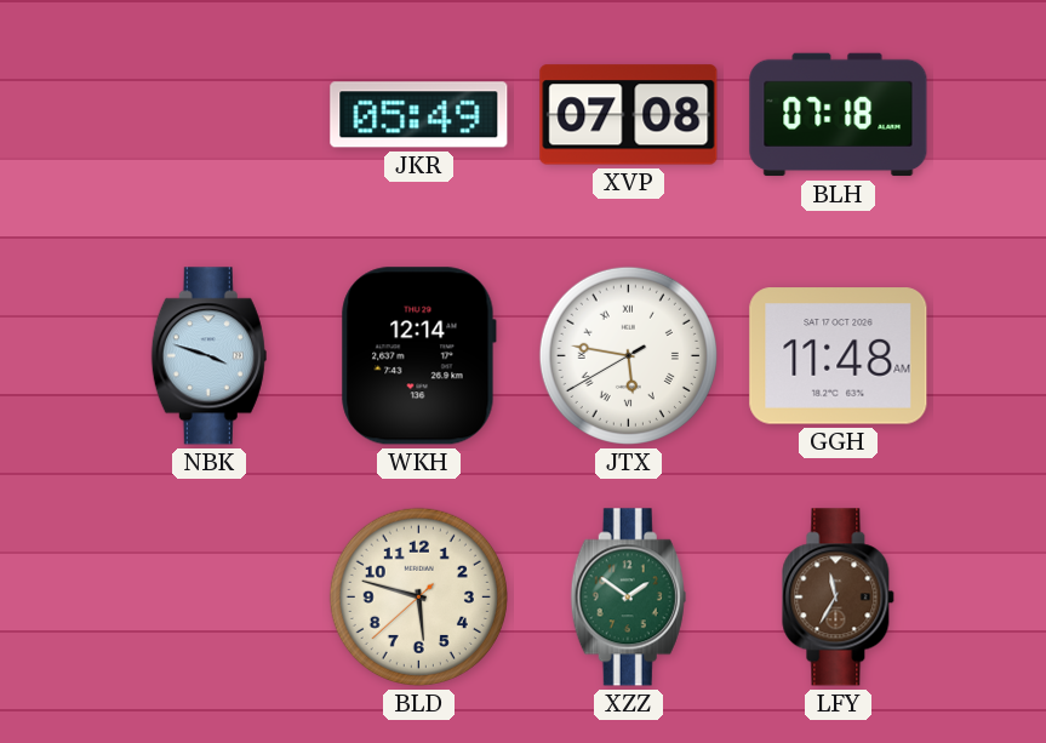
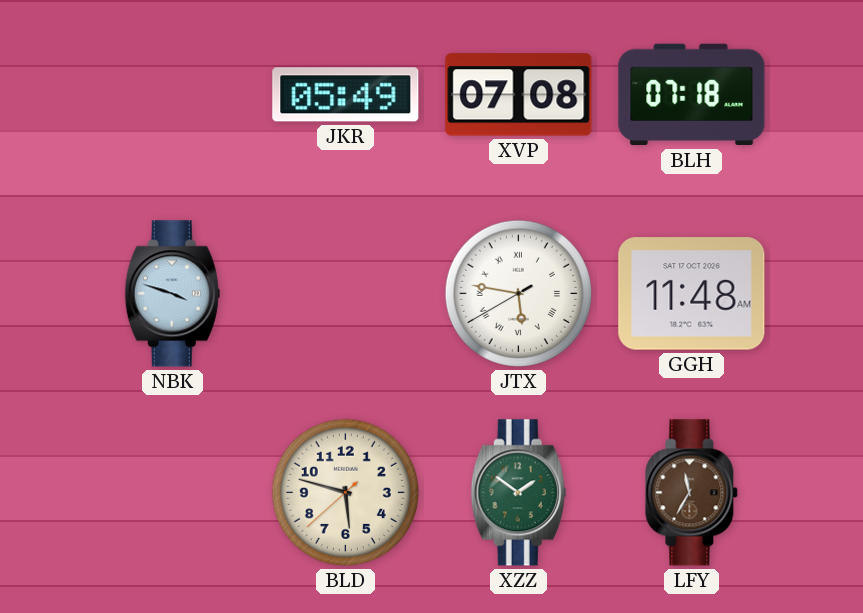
WKH: 12:14 -> none
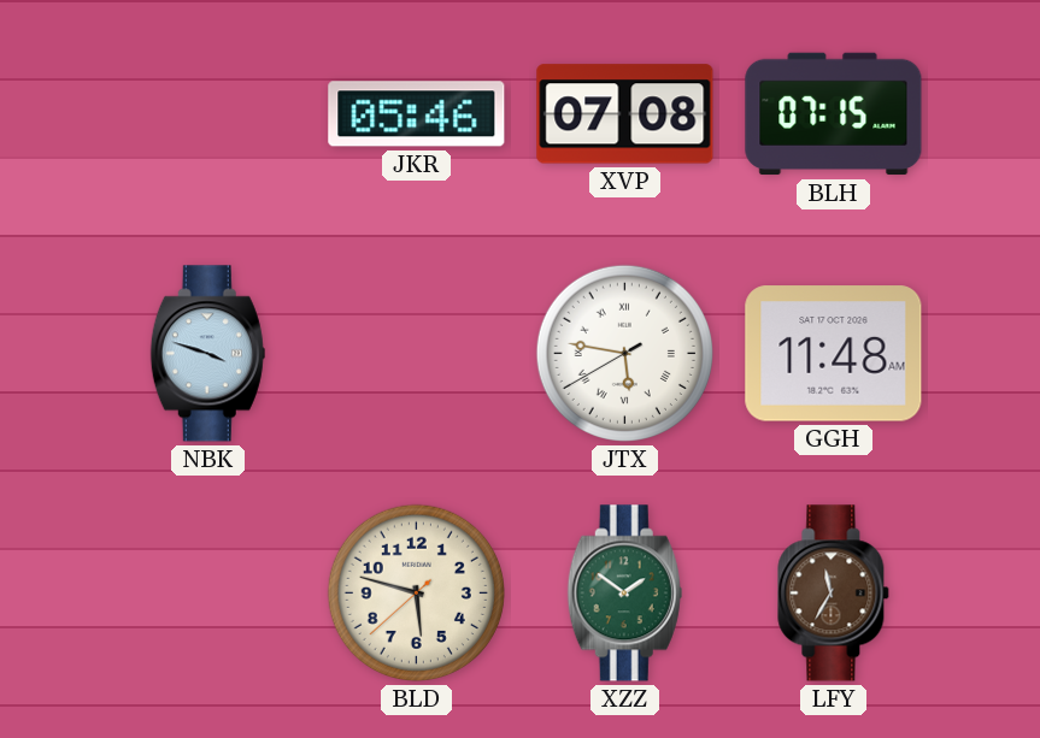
JKR: 05:49 -> 05:46
BLH: 07:18 -> 07:15
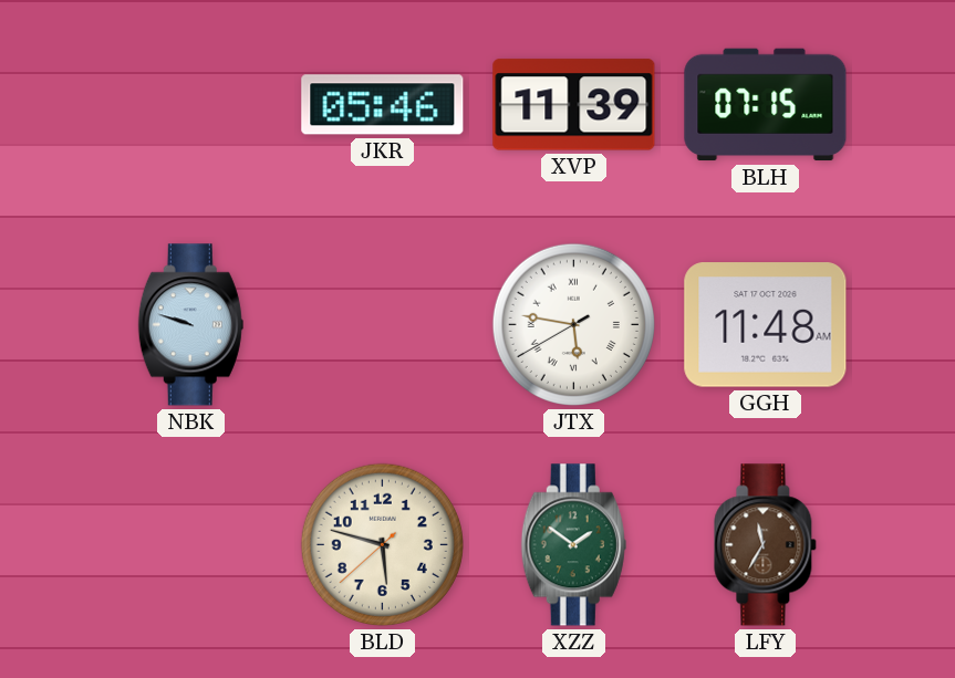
XVP: 07:08 -> 11:39
NBK: 3:48 -> 9:48
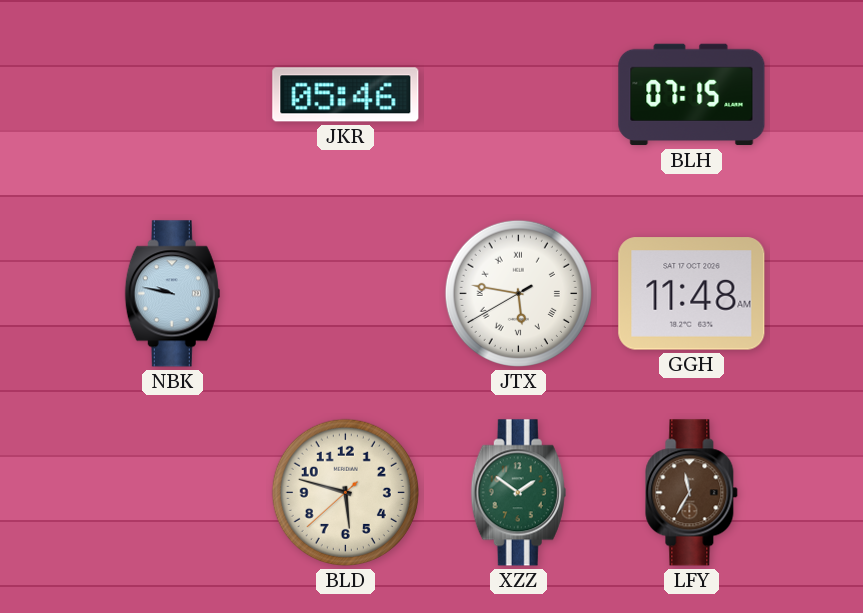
XVP: 11:39 -> none
NBK: 9:48 -> 9:47
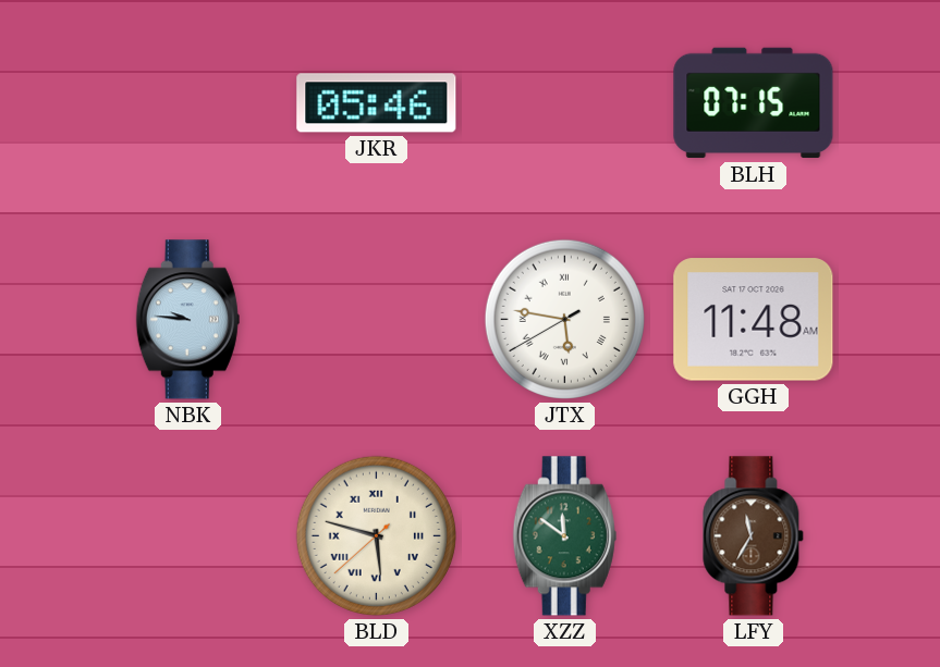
NBK: 9:47 -> 9:46
BLD numerals: Arabic -> Roman
XZZ: 1:51 -> 11:51
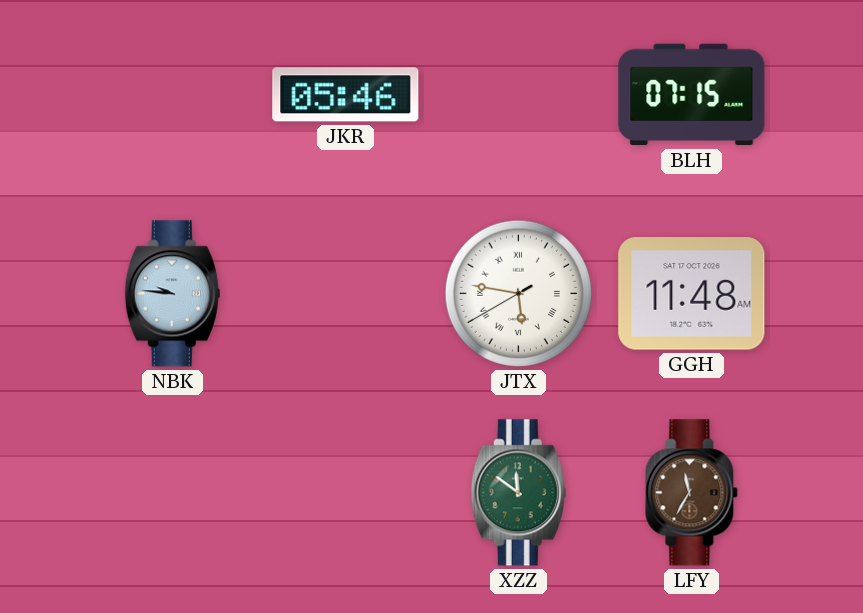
BLD: 5:47 -> none
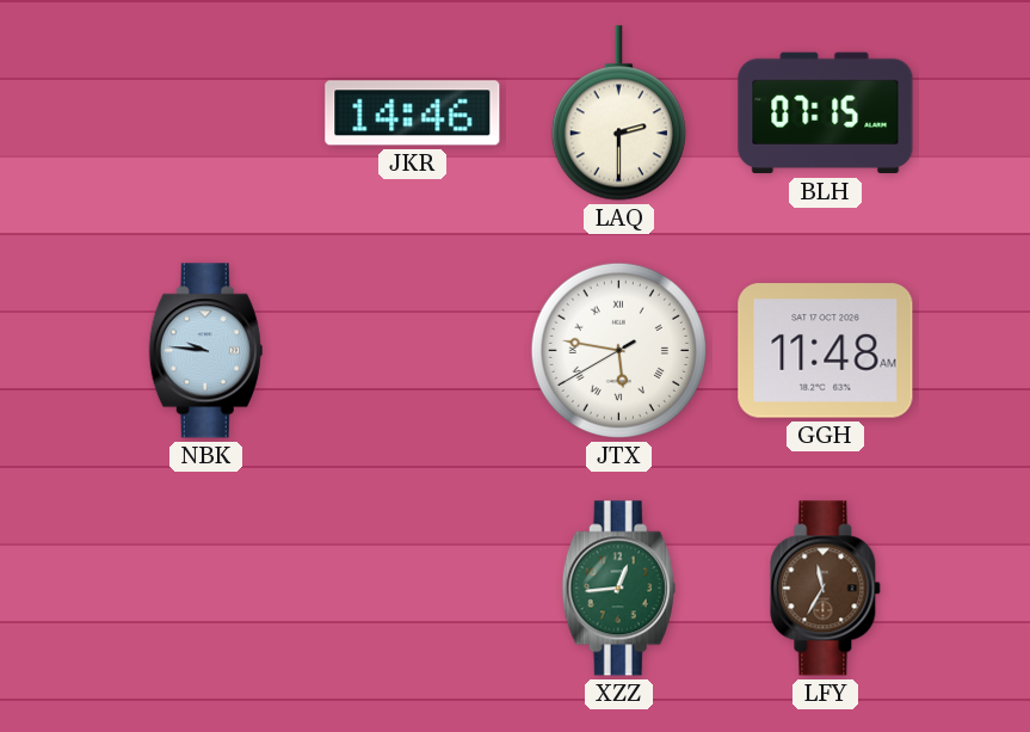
JKR: 05:46 -> 14:46
LAQ: none -> 2:30
XZZ: 11:51 -> 12:44
